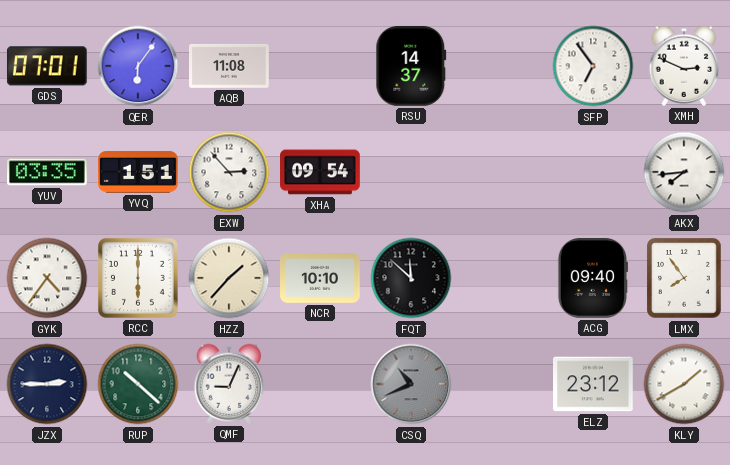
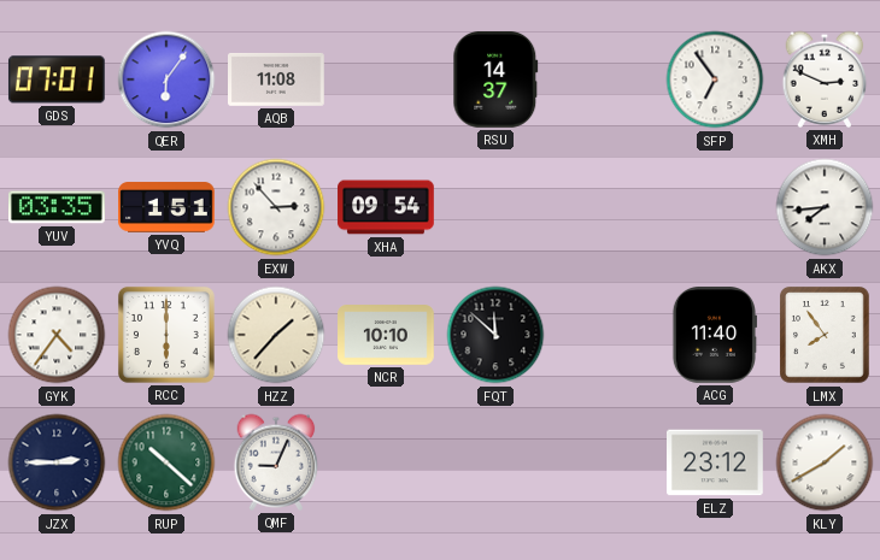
ACG: 09:40 -> 11:40
CSQ: 10:41 -> none
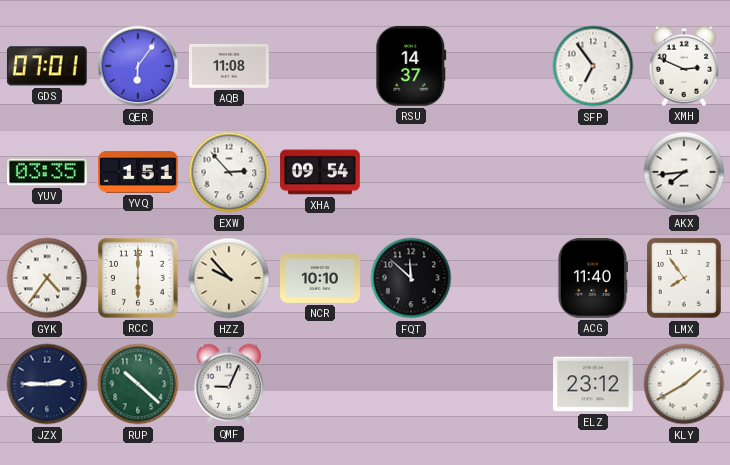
HZZ: 1:37 -> 9:53
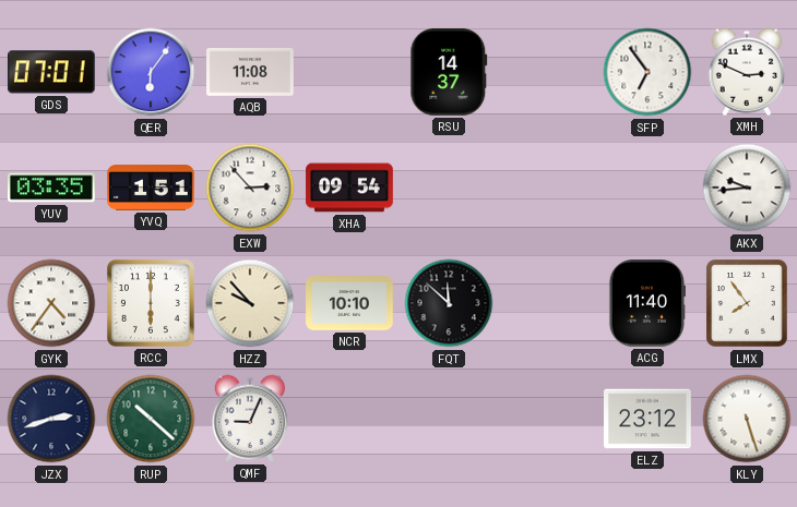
AKX: 7:44 -> 9:44
JZX: 2:45 -> 2:42
KLY: 1:40 -> 5:27
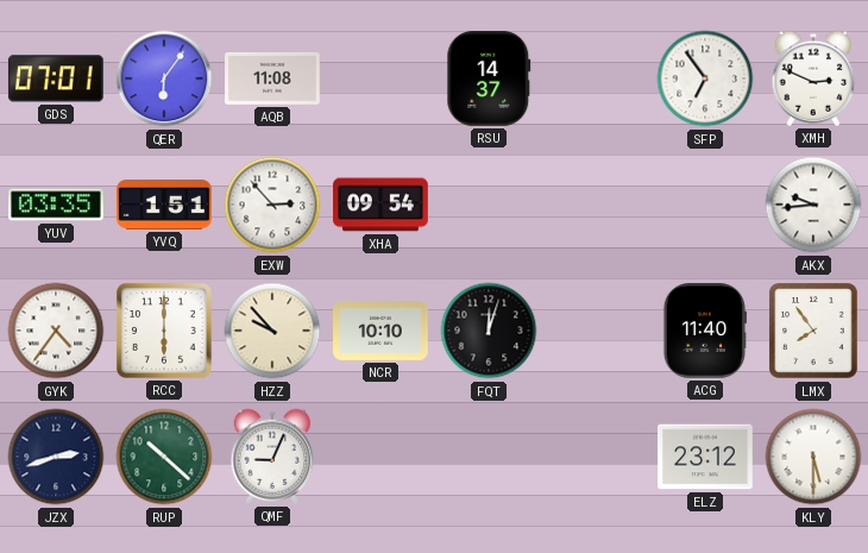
FQT: 11:52 -> 12:03
KLY: 5:27 -> 5:30
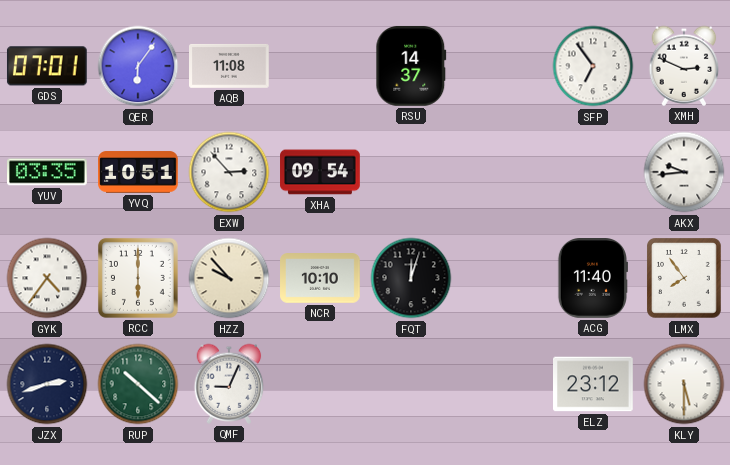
YVQ: 1:51 -> 10:51
